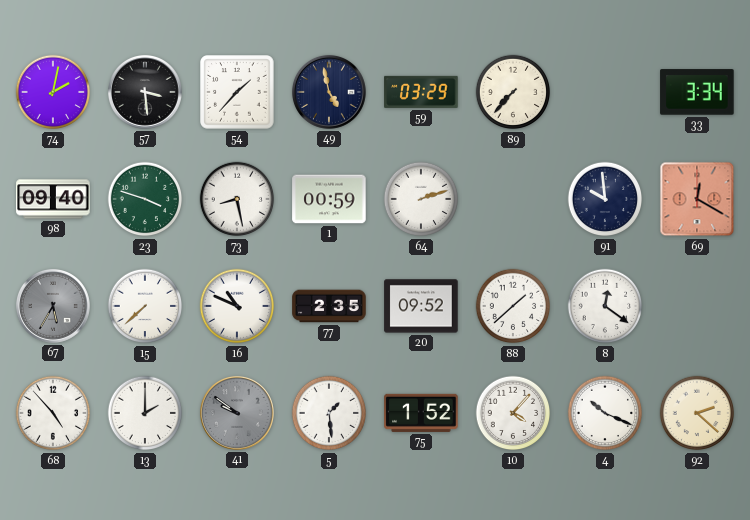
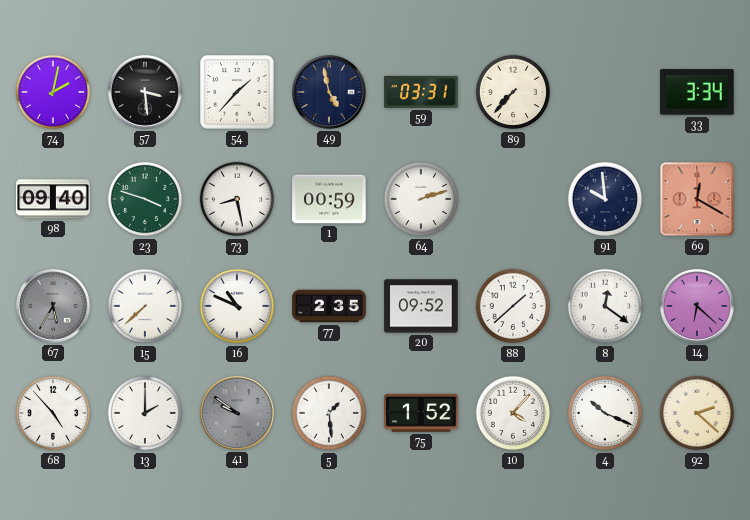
59: 03:29 -> 03:31
14: none -> 6:22
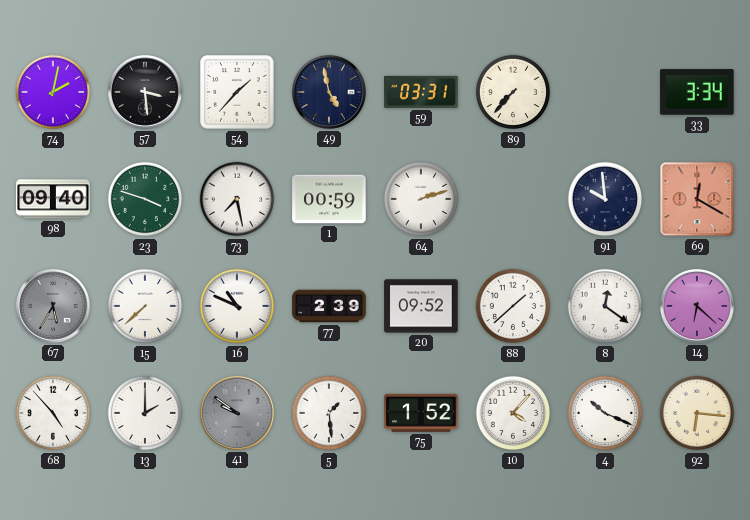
73: 8:28 -> 7:28
77: 2:35 -> 2:39
92: 2:22 -> 6:16
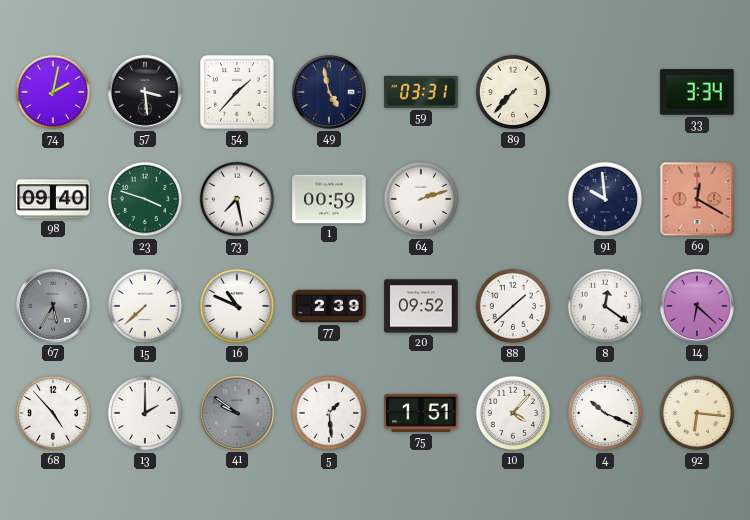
75: 1:52 -> 1:51
